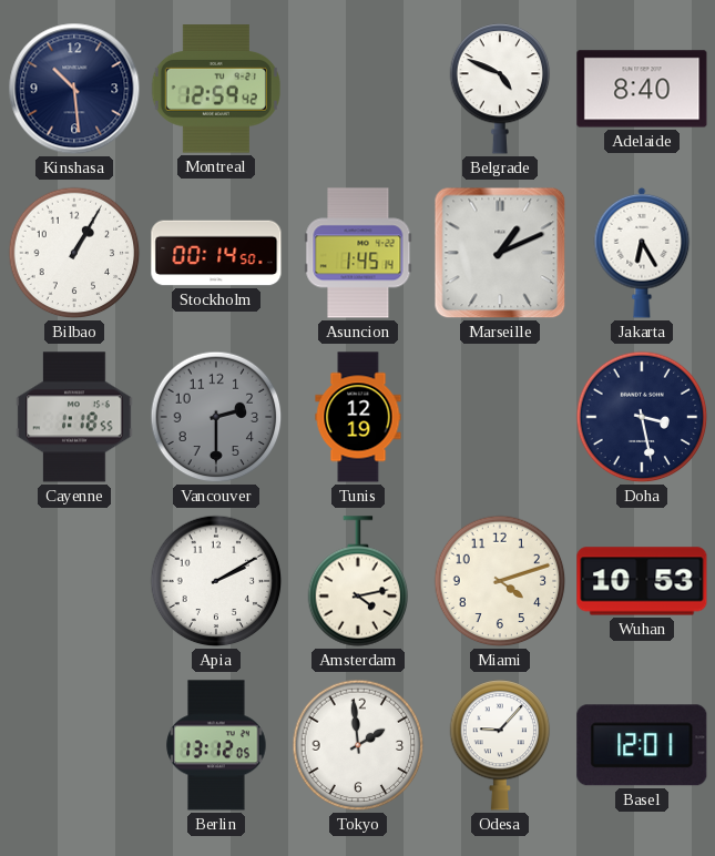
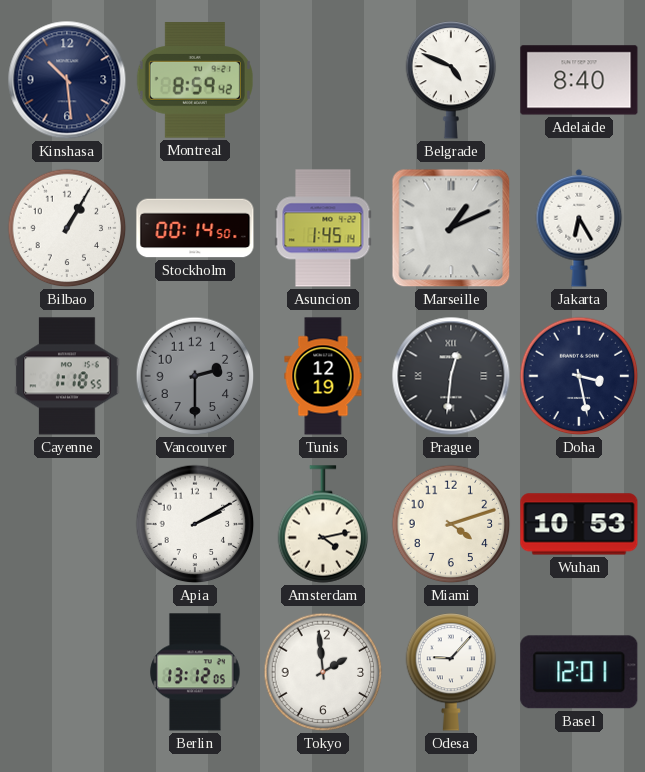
Montreal: 12:59 -> 8:59
Prague: none -> 12:31
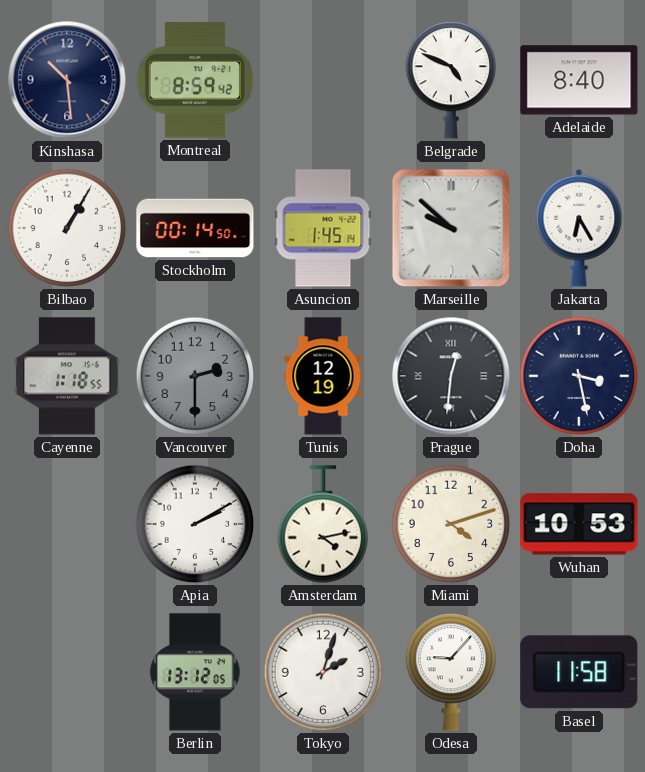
Marseille: 1:11 -> 9:52
Tokyo: 1:59 -> 2:03
Basel: 12:01 -> 11:58
